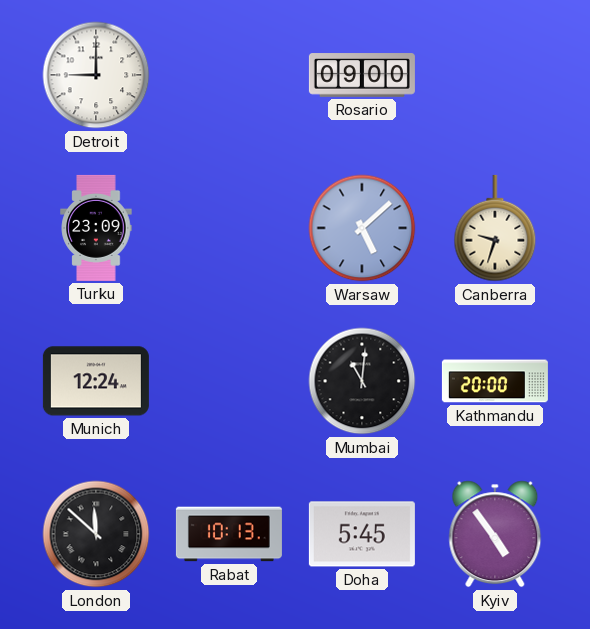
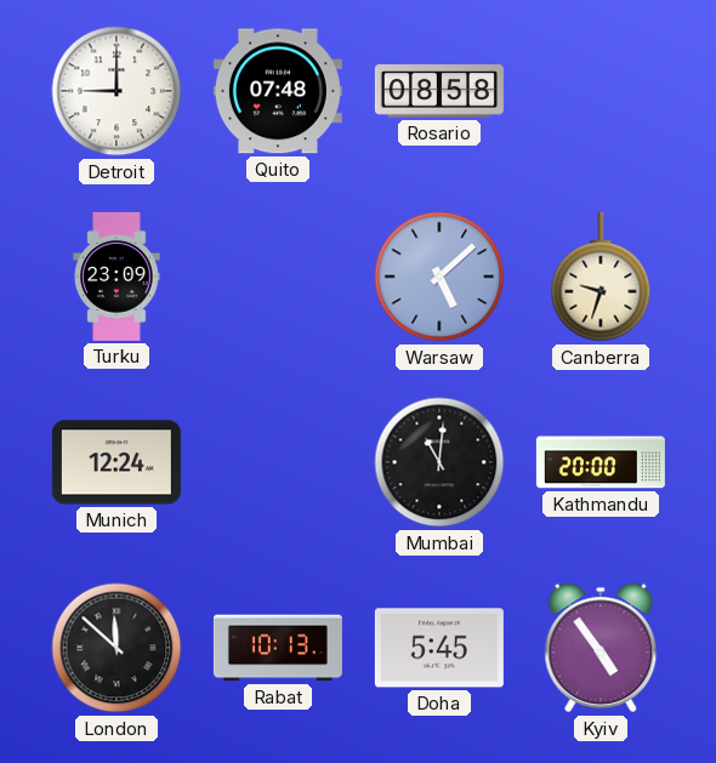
Quito: none -> 07:48
Rosario: 09:00 -> 08:58
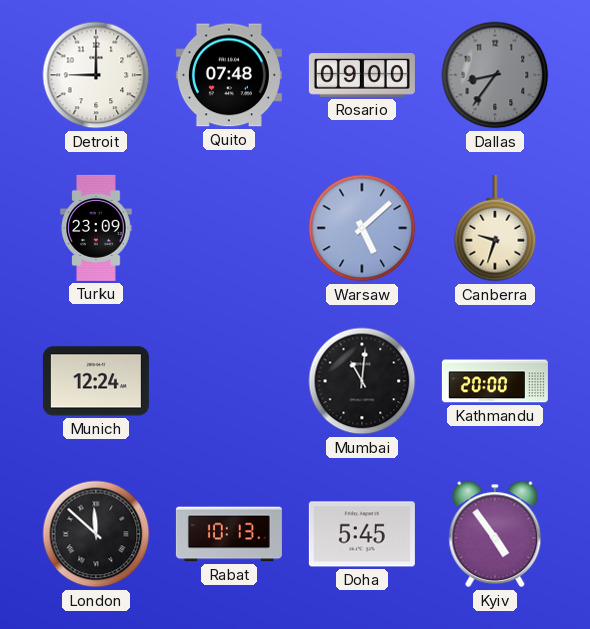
Rosario: 08:58 -> 09:00
Dallas: none -> 8:36
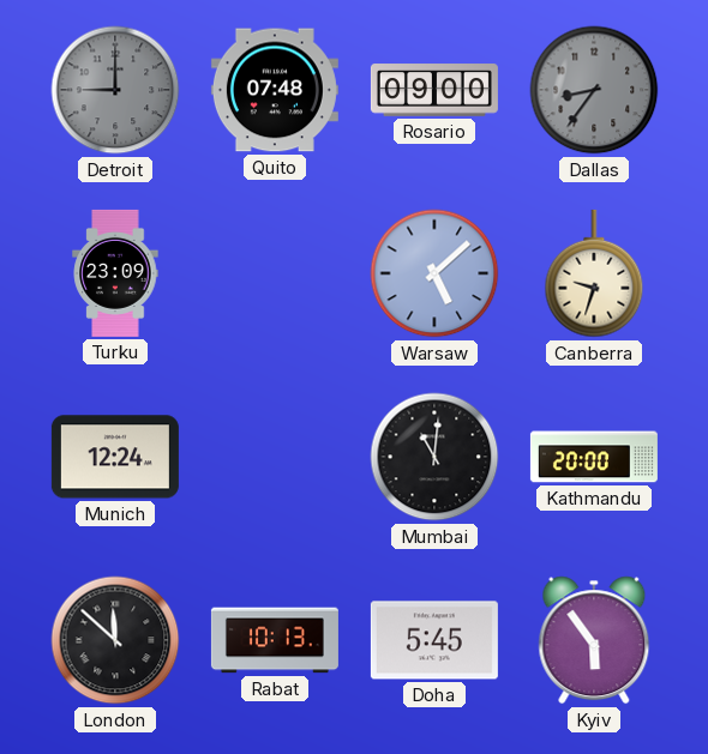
Detroit dial: white -> grey
Kyiv: 4:54 -> 5:54
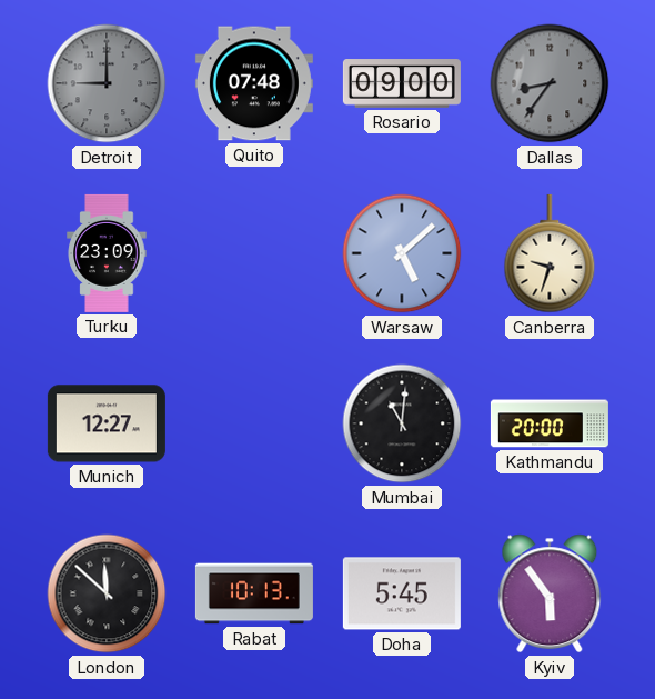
Munich: 12:24 -> 12:27
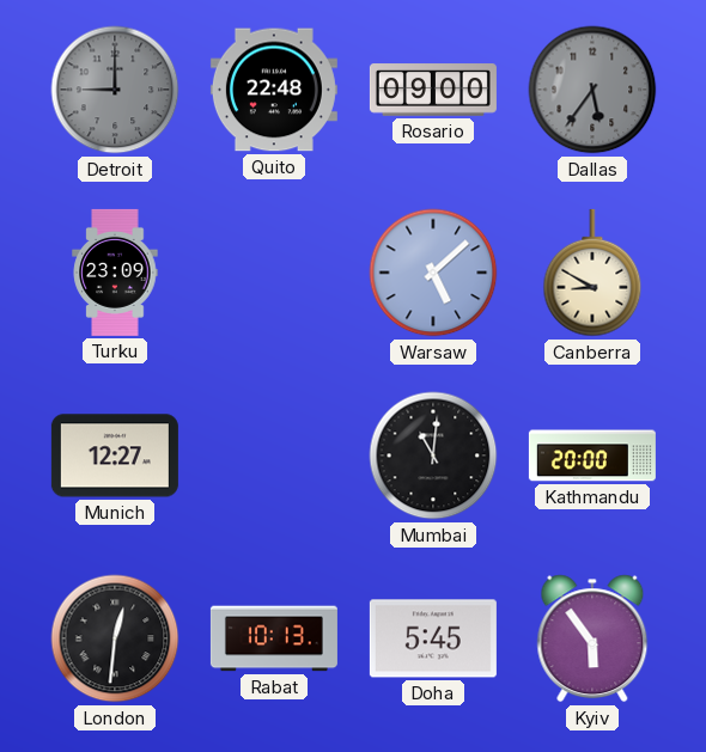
Quito: 07:48 -> 22:48
Dallas: 8:36 -> 5:36
Canberra: 9:33 -> 8:50
London: 11:52 -> 12:31
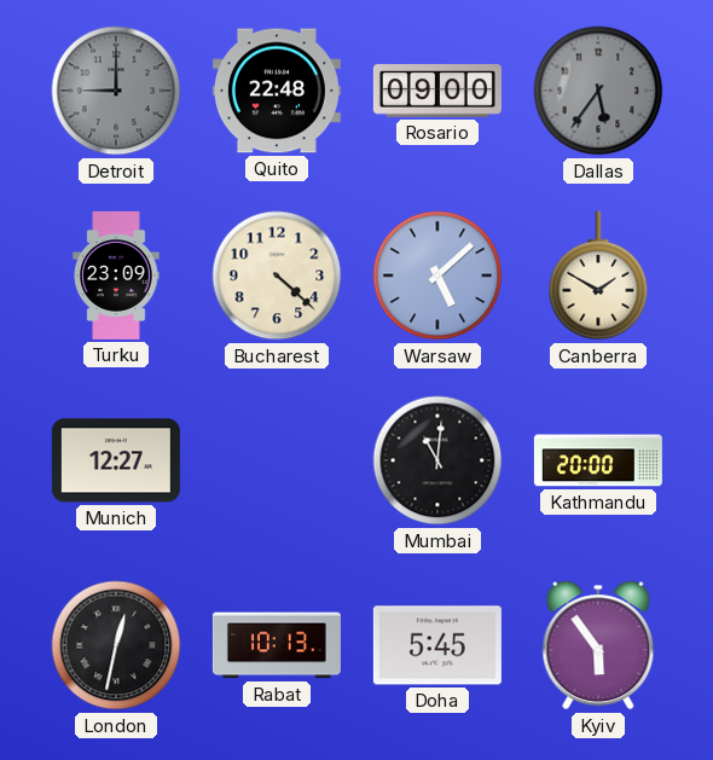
Bucharest: none -> 4:22
Canberra: 8:50 -> 1:50
London: 12:31 -> 12:32
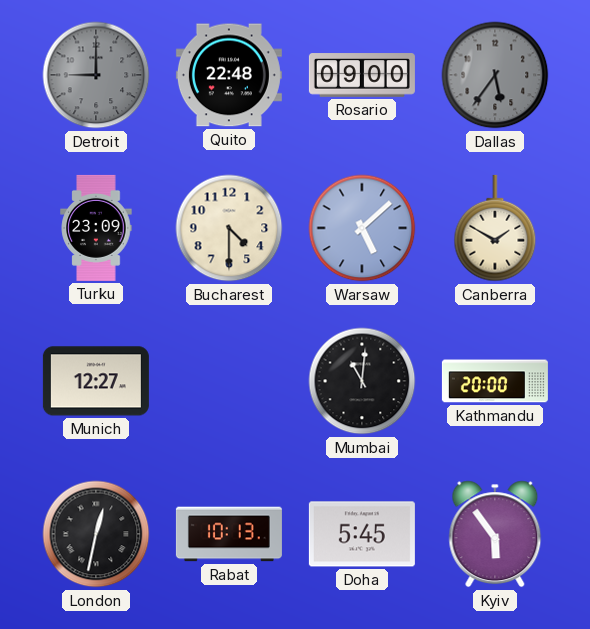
Bucharest: 4:22 -> 4:30
